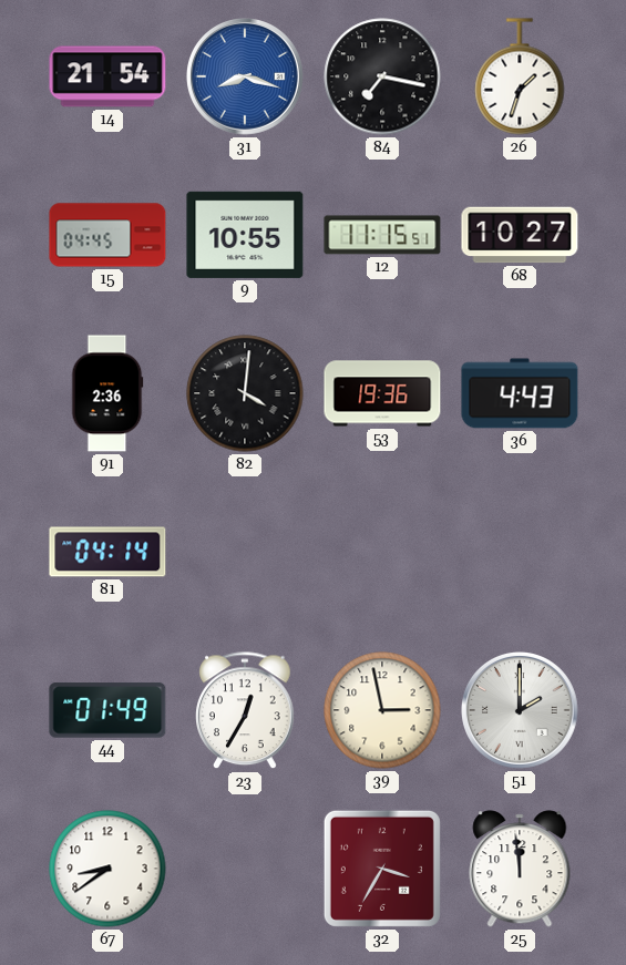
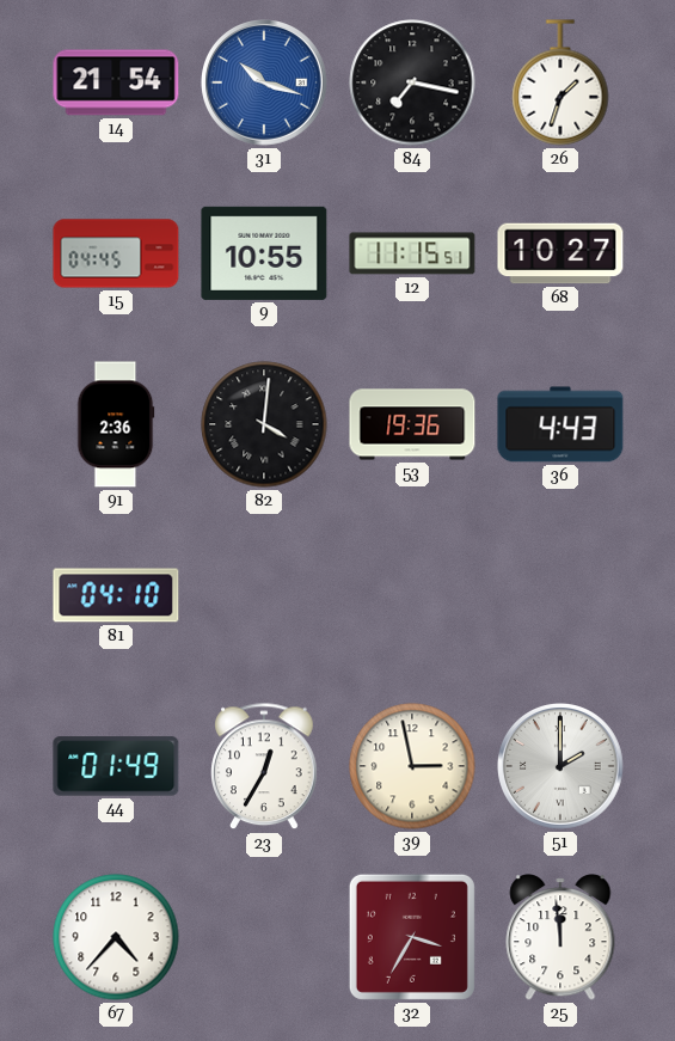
31: 8:18 -> 10:18
81: 04:14 -> 04:10
67: 8:39 -> 4:37
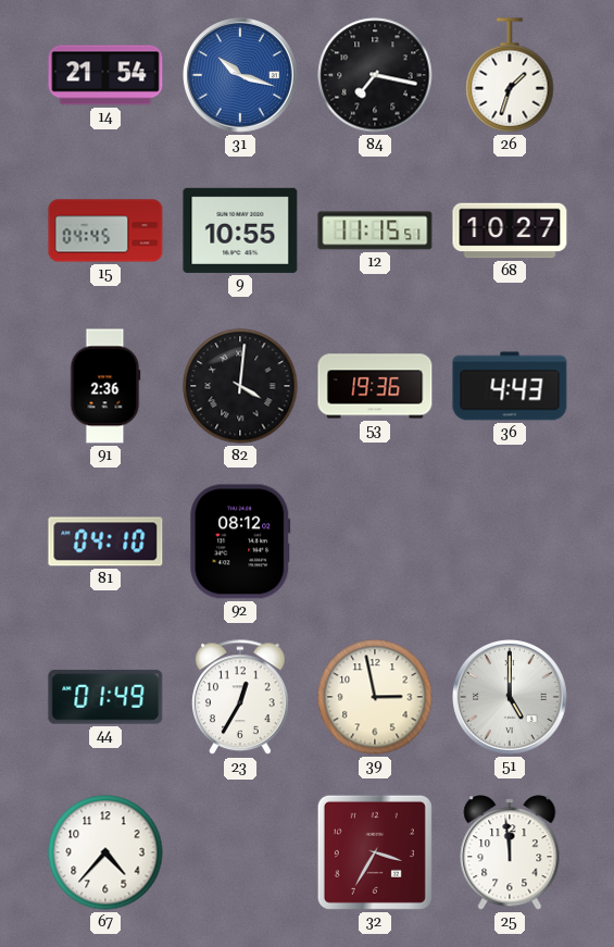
92: none -> 08:12
51: 2:00 -> 5:00
